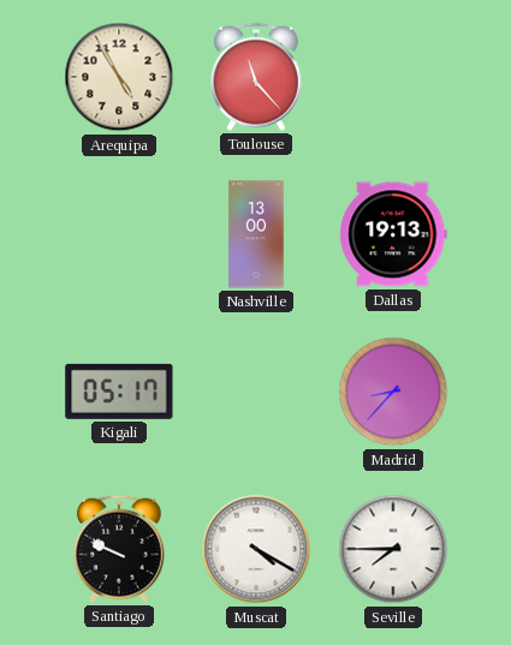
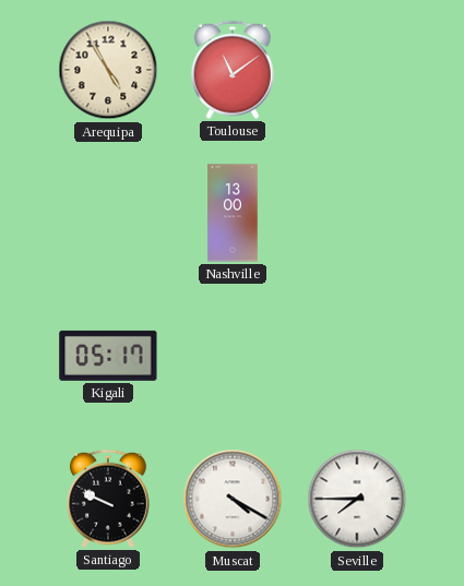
Toulouse: 11:23 -> 11:09
Dallas: 19:13 -> none
Madrid: 8:37 -> none
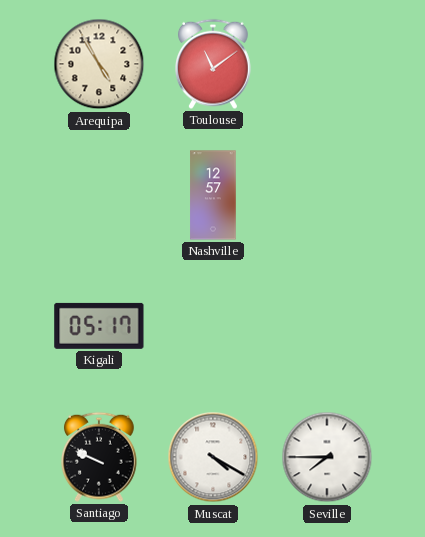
Nashville: 13:00 -> 12:57
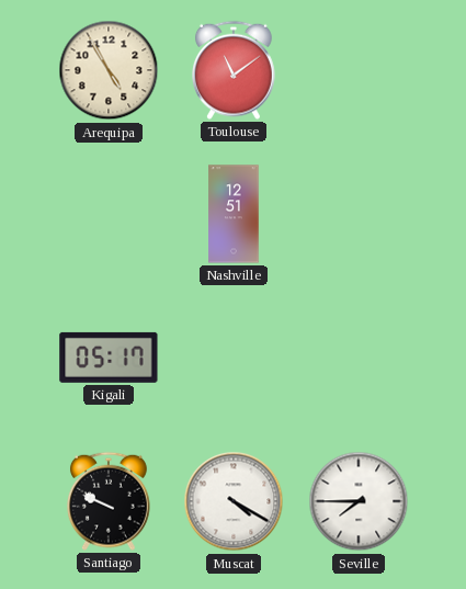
Nashville: 12:57 -> 12:51
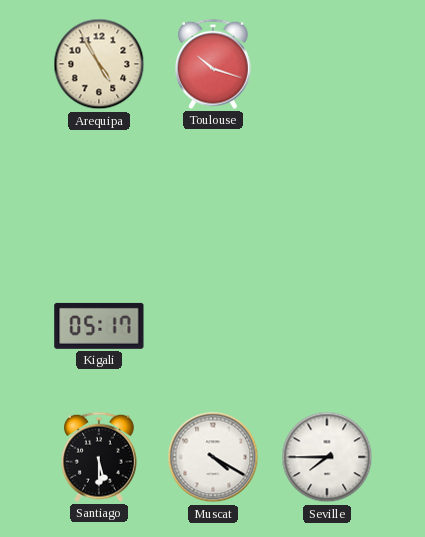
Toulouse: 11:09 -> 10:18
Nashville: 12:51 -> none
Santiago: 9:49 -> 5:30
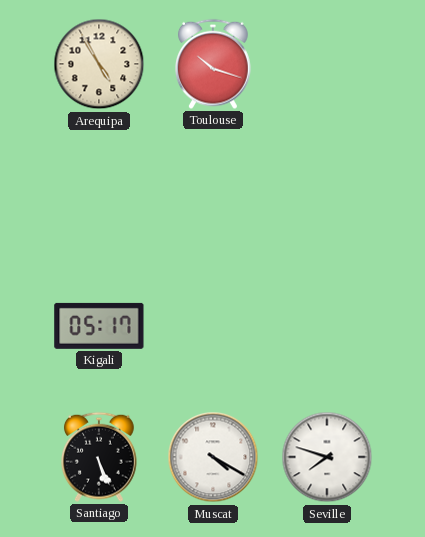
Santiago: 5:30 -> 5:26
Seville: 7:45 -> 7:48
